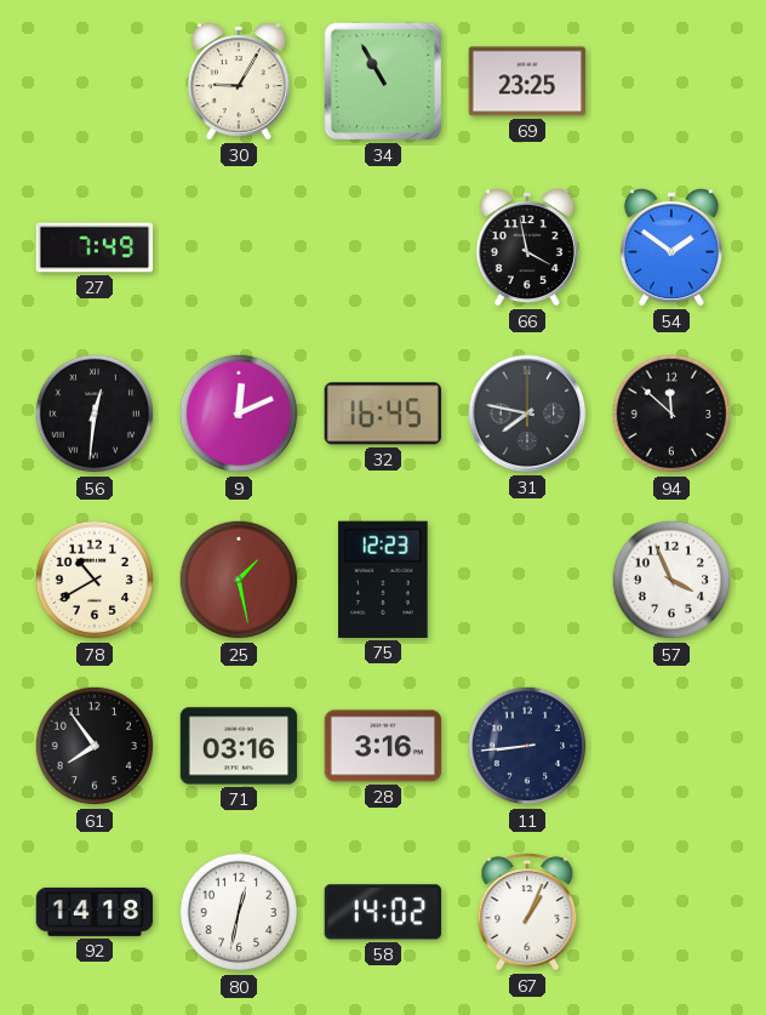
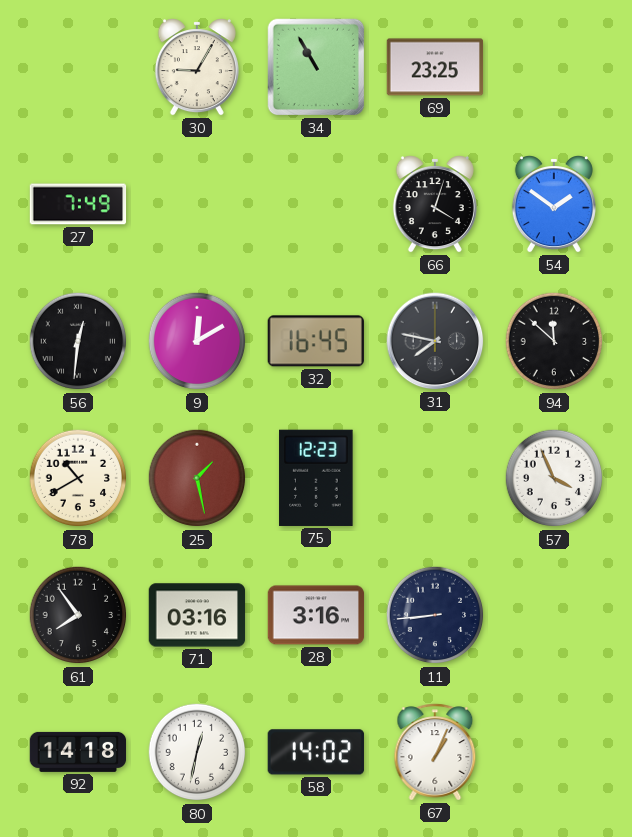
66: 3:58 -> 4:03
9: 12:11 -> 12:10
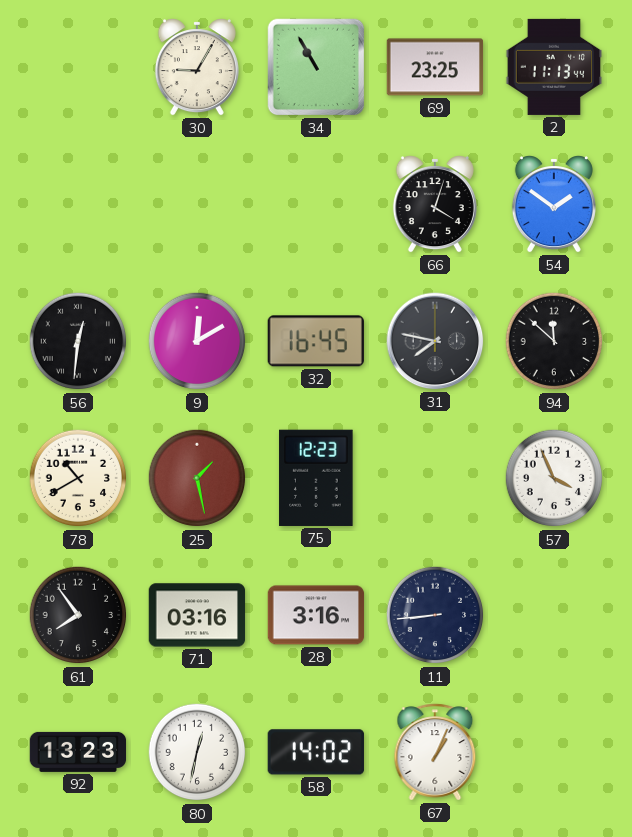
2: none -> 11:13
27: 7:49 -> none
92: 14:18 -> 13:23
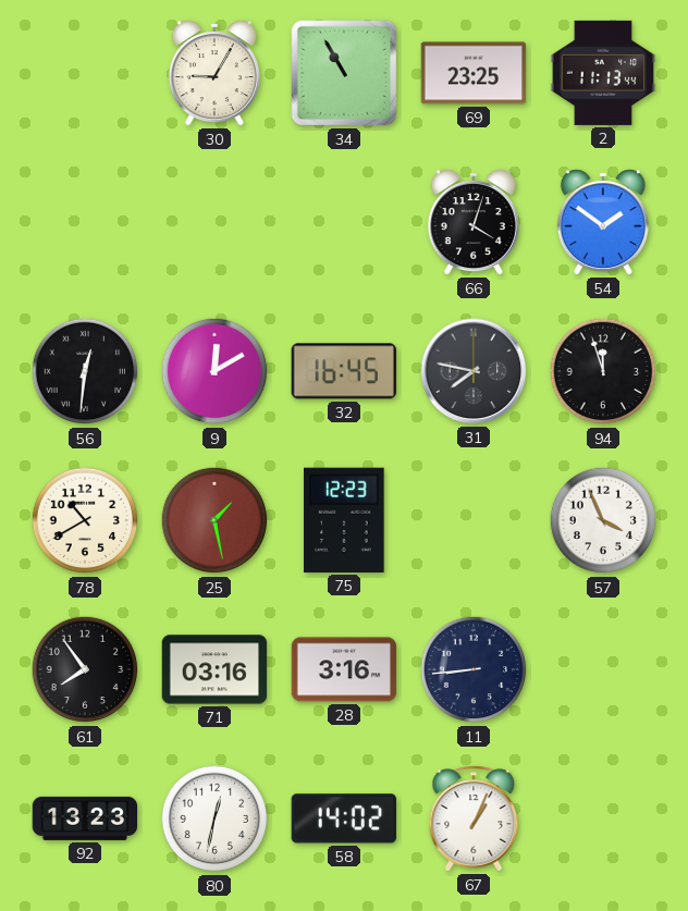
94: 11:52 -> 11:57
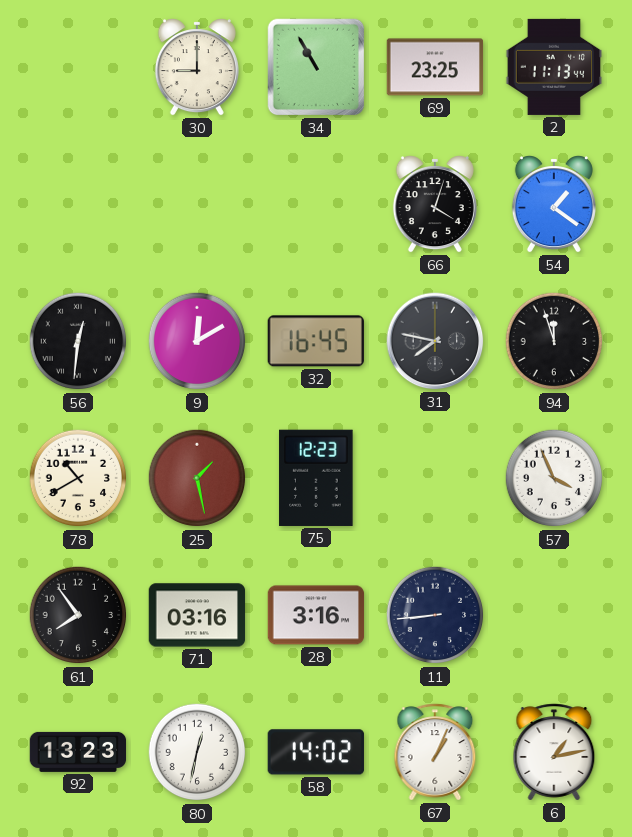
30: 9:05 -> 9:00
54: 1:51 -> 1:21
6: none -> 1:13
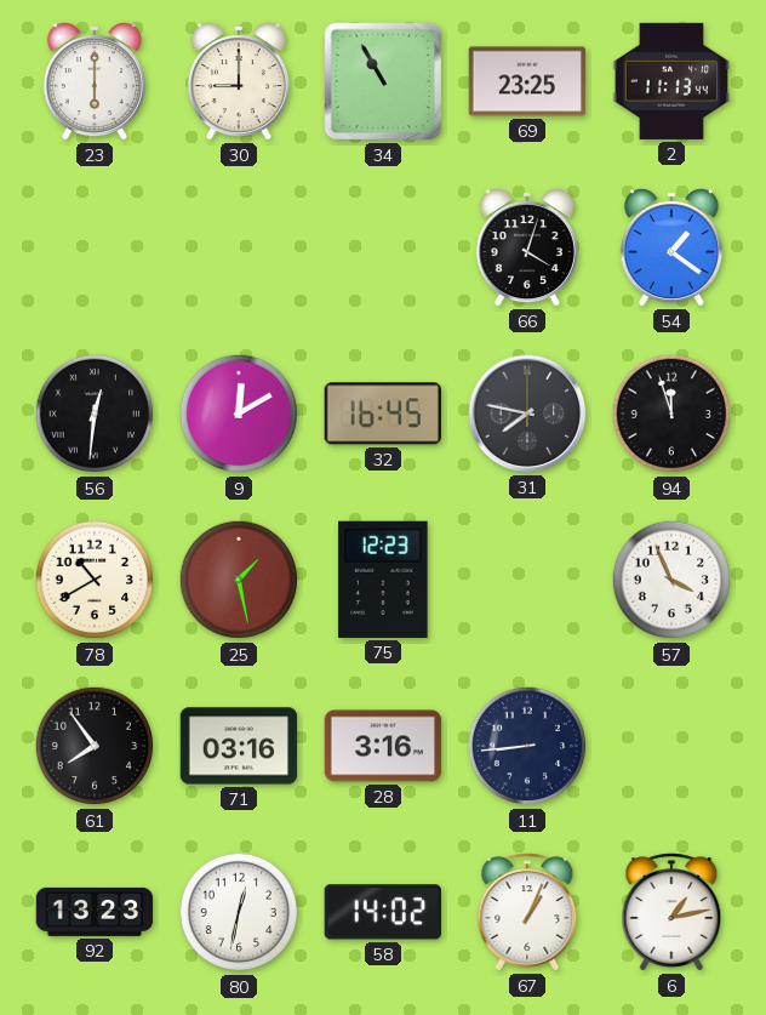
23: none -> 6:00
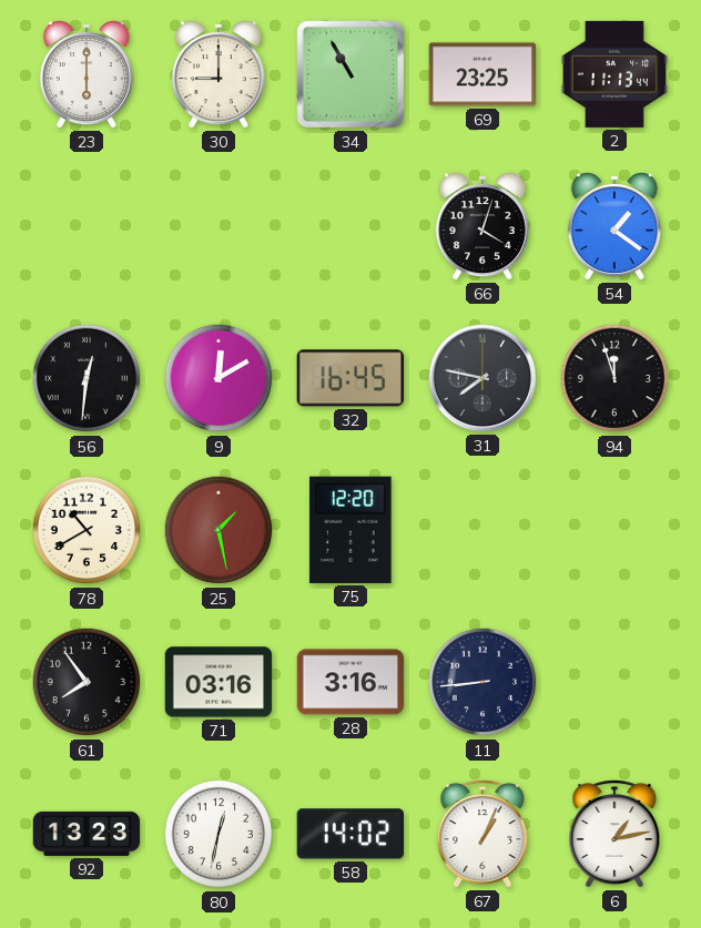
75: 12:23 -> 12:20
57: 3:56 -> none
